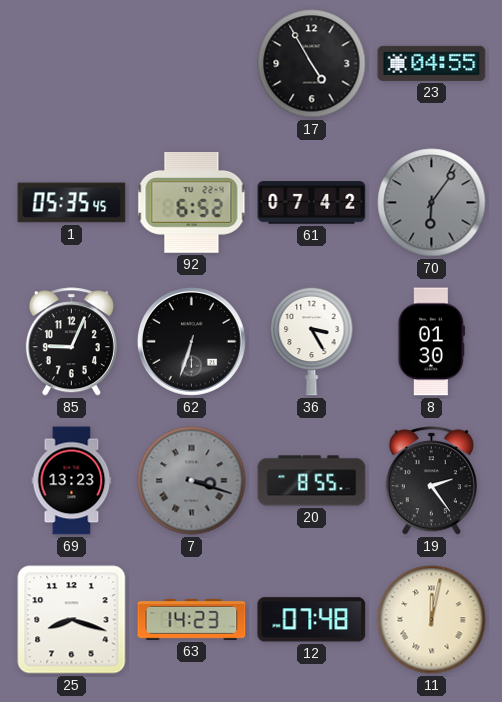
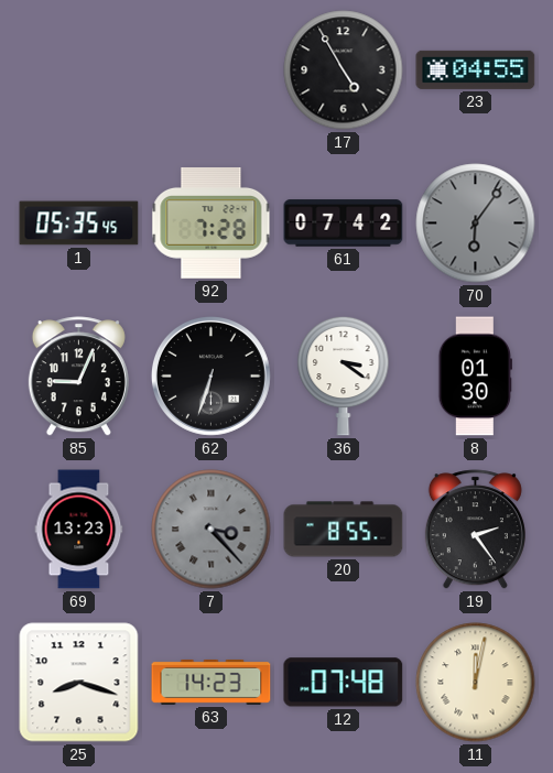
92: 6:52 -> 7:28
36: 3:25 -> 3:21
7: 3:18 -> 3:23
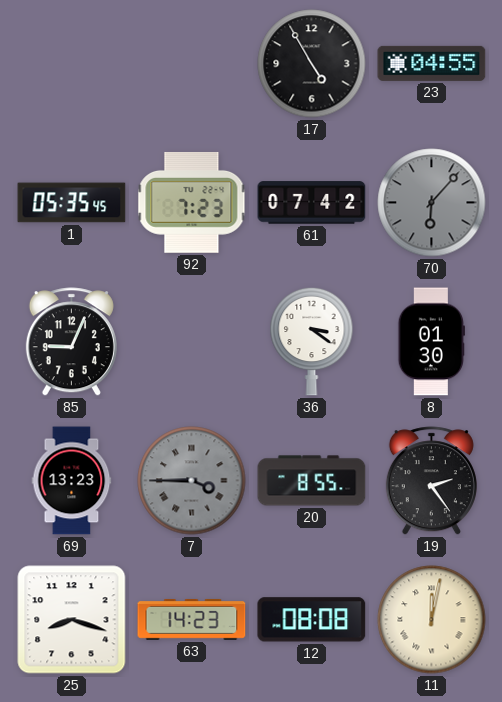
92: 7:28 -> 7:23
70: 6:06 -> 6:07
62: 6:33 -> none
7: 3:23 -> 3:45
12: 07:48 -> 08:08
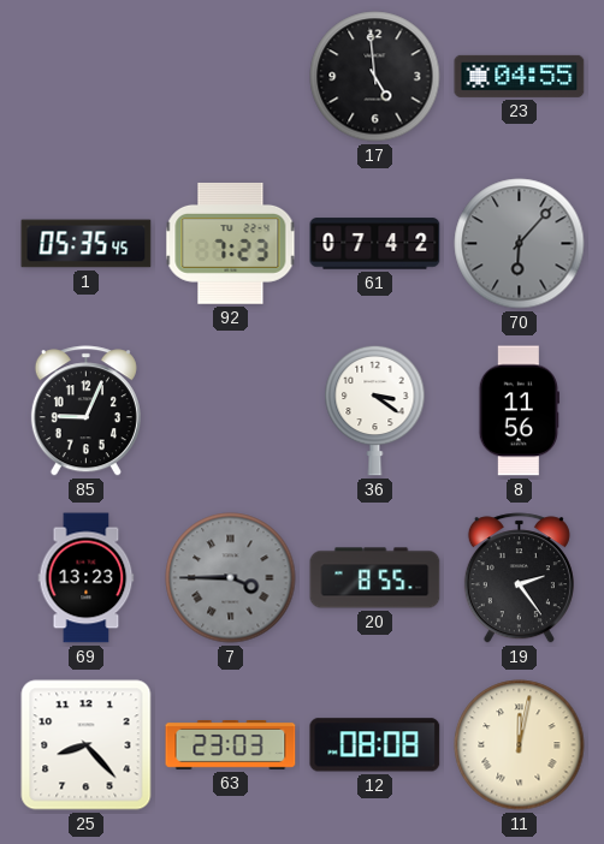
17: 4:55 -> 4:59
8: 01:30 -> 11:56
25: 8:18 -> 8:23
63: 14:23 -> 23:03
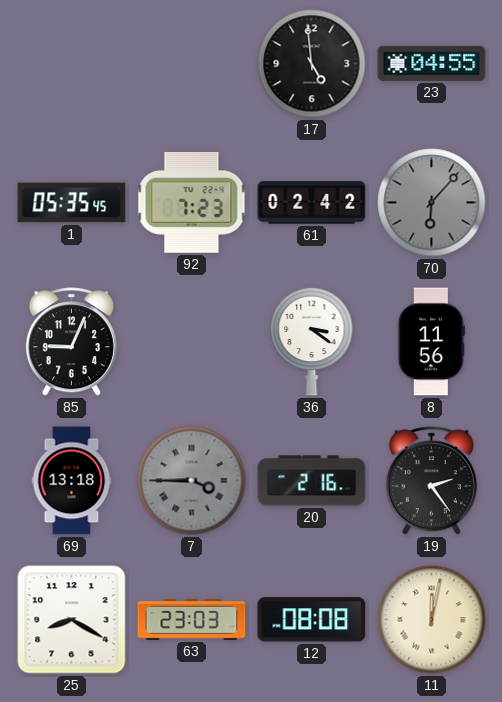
61: 07:42 -> 02:42
69: 13:23 -> 13:18
20: 8:55 -> 2:16
25: 8:23 -> 8:20
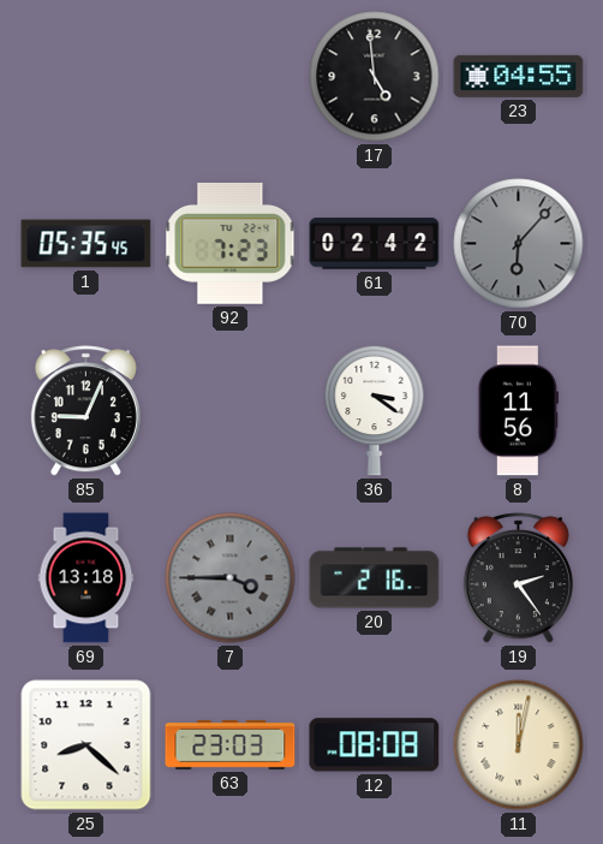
25: 8:20 -> 8:22
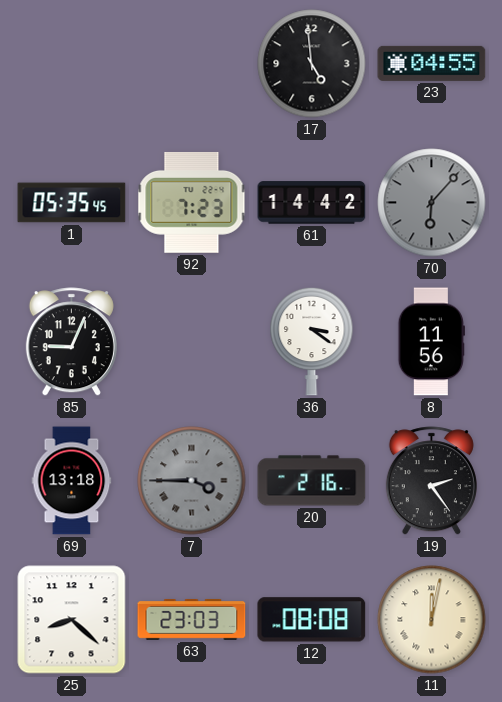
61: 02:42 -> 14:42
